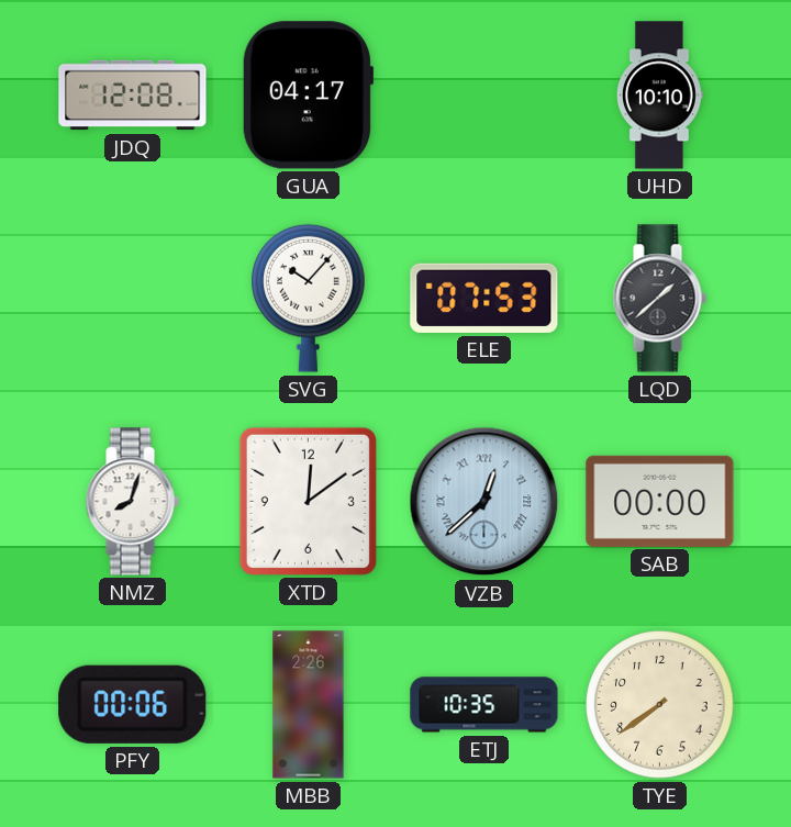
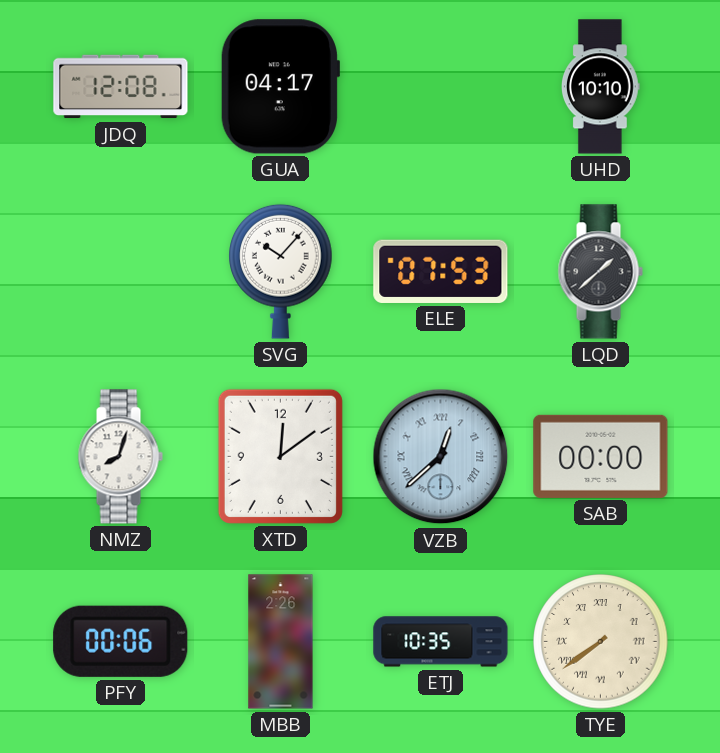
TYE numerals: Arabic -> Roman
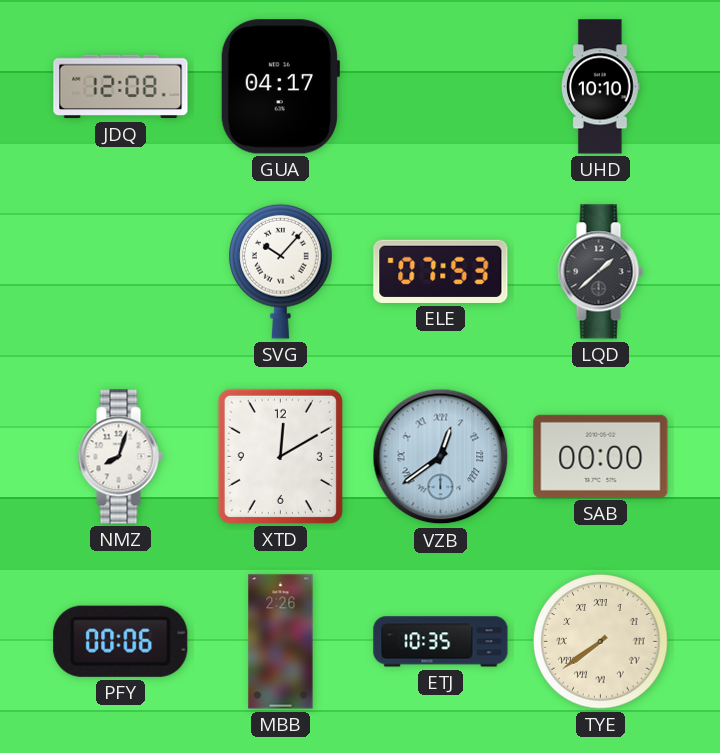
XTD: 12:09 -> 12:10
VZB: 12:38 -> 12:39
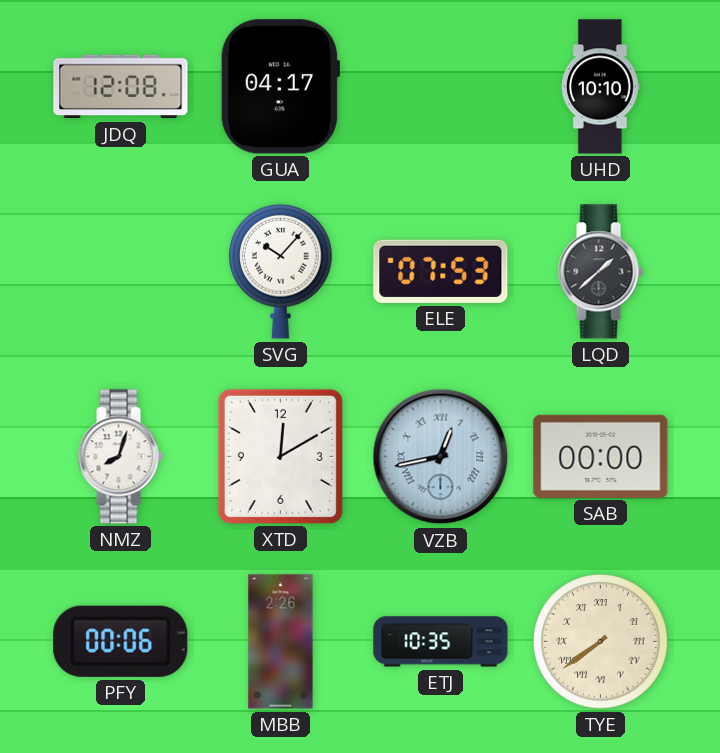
VZB: 12:39 -> 12:43
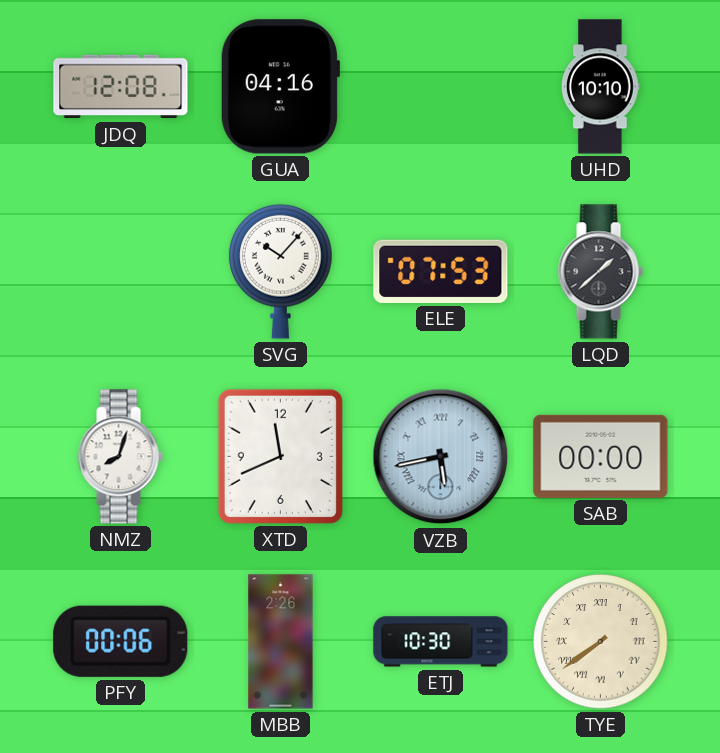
GUA: 04:17 -> 04:16
XTD: 12:10 -> 11:41
VZB: 12:43 -> 5:43
ETJ: 10:35 -> 10:30
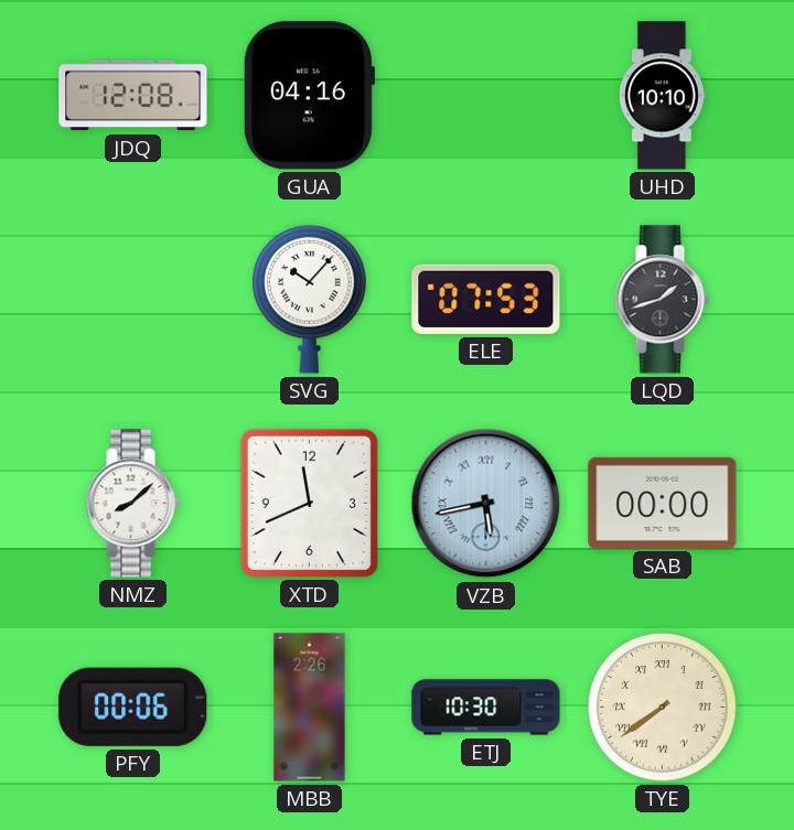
LQD: 1:38 -> 1:42
NMZ: 8:03 -> 8:08
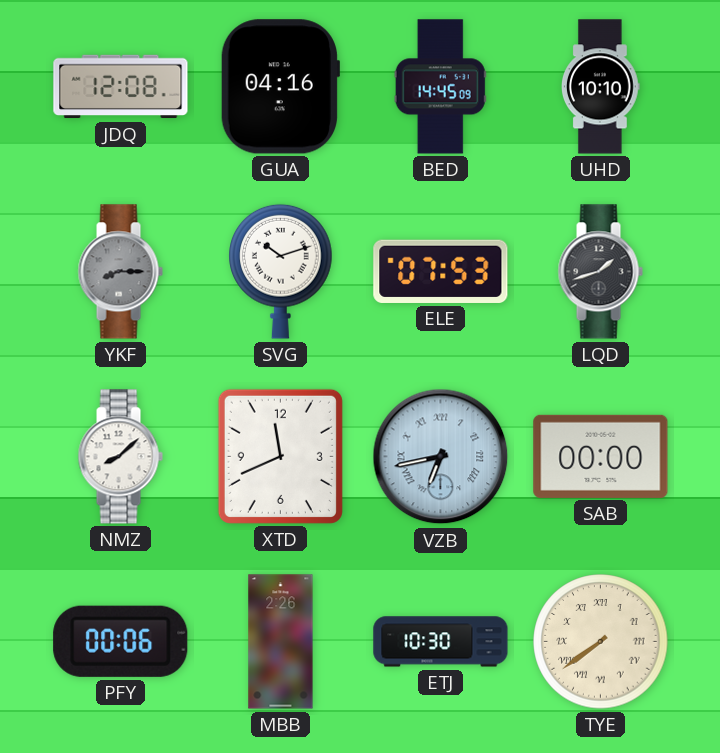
BED: none -> 14:45
YKF: none -> 8:15
SVG: 10:07 -> 10:12
VZB: 5:43 -> 6:43
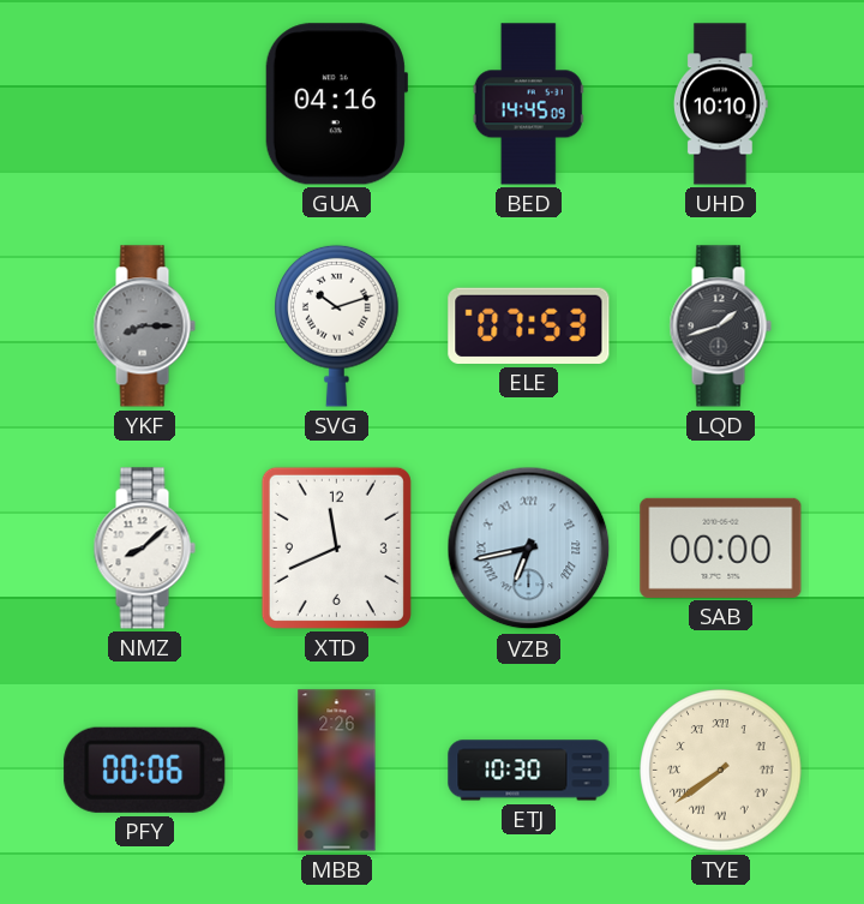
JDQ: 12:08 -> none
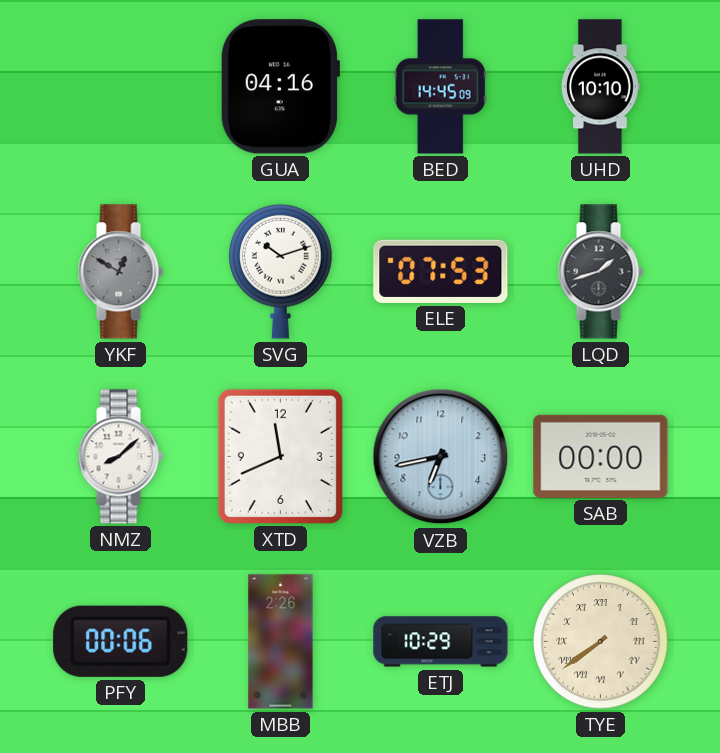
YKF: 8:15 -> 12:50
VZB numerals: Roman -> Arabic
ETJ: 10:30 -> 10:29
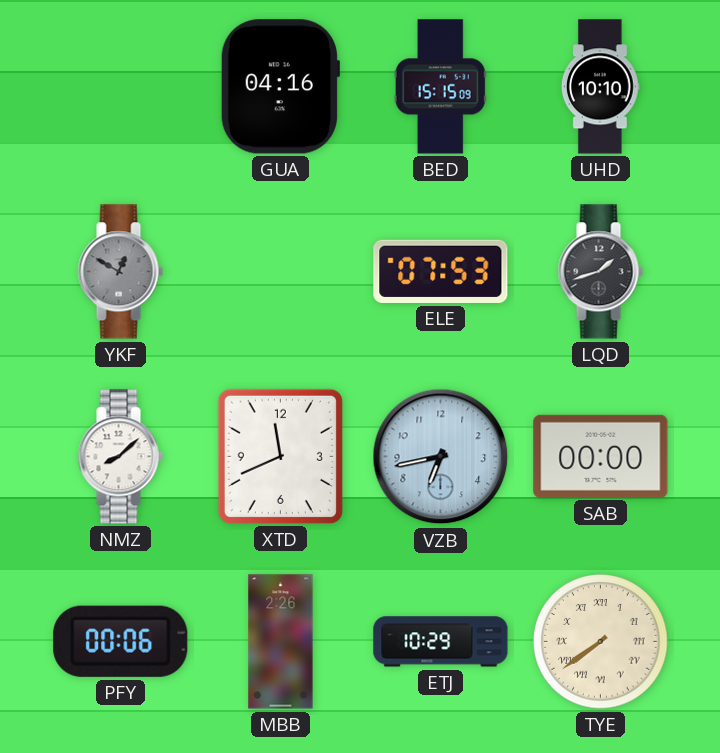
BED: 14:45 -> 15:15
SVG: 10:12 -> none
